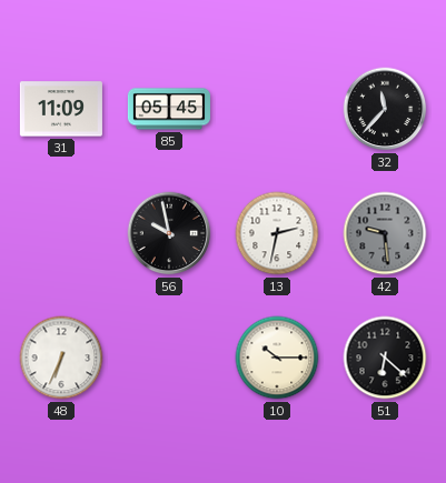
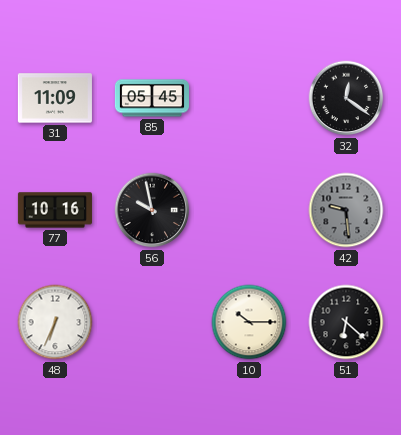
32: 11:37 -> 12:21
77: none -> 10:16
13: 2:32 -> none
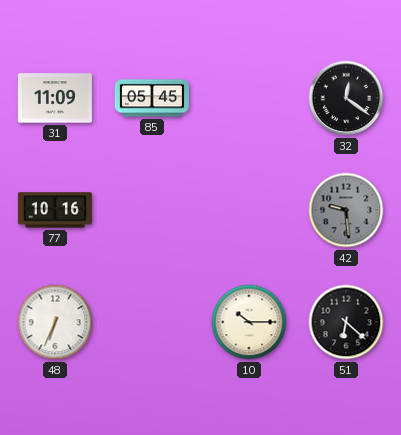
56: 9:58 -> none
